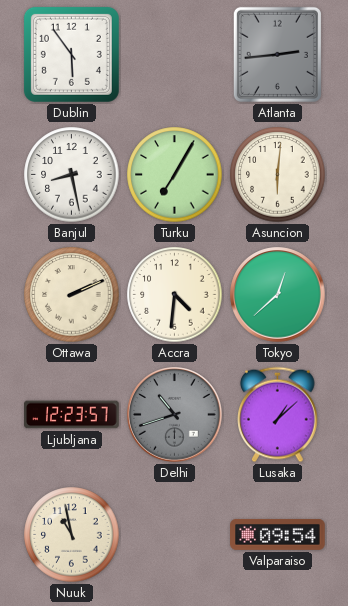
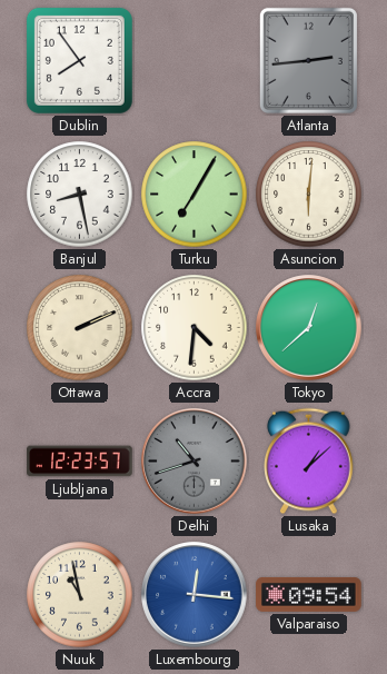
Dublin: 5:54 -> 7:54
Luxembourg: none -> 12:16
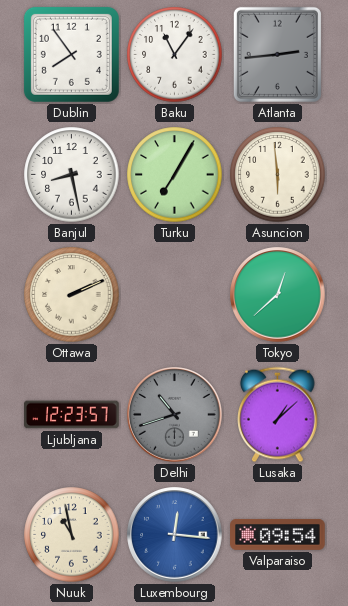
Baku: none -> 11:06
Asuncion: 6:01 -> 5:59
Accra: 4:31 -> none
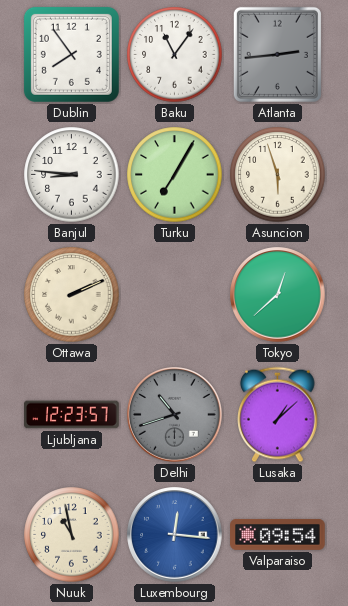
Banjul: 8:28 -> 8:46
Asuncion: 5:59 -> 5:57
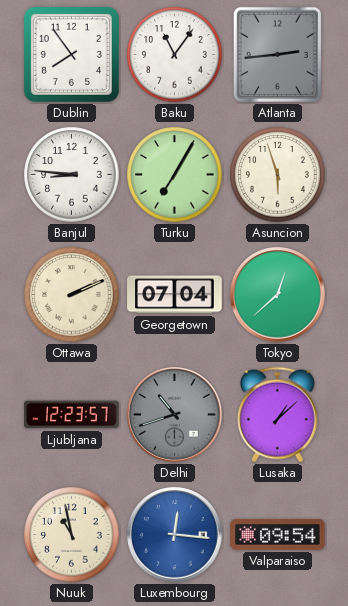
Georgetown: none -> 07:04
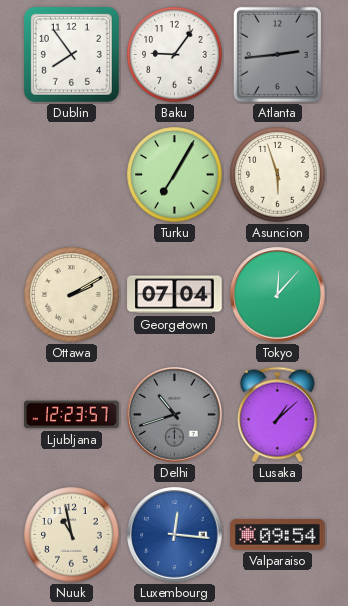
Baku: 11:06 -> 9:06
Banjul: 8:46 -> none
Ottawa: 2:11 -> 2:10
Tokyo: 12:38 -> 12:07
